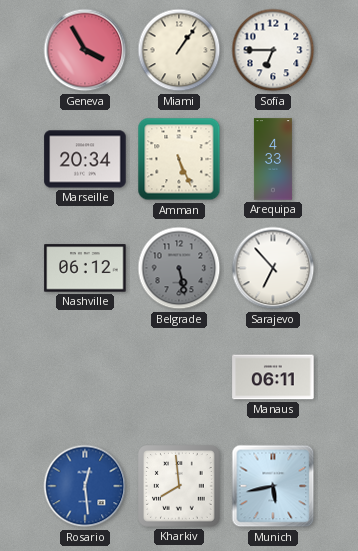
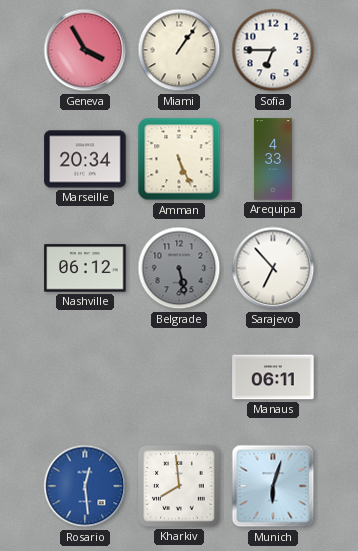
Munich: 5:43 -> 6:03
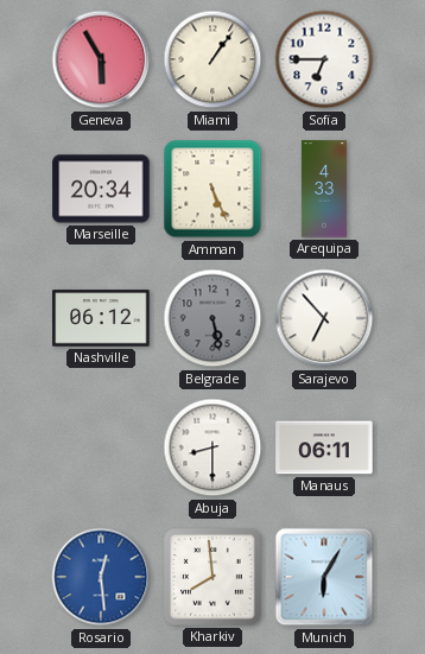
Geneva: 3:55 -> 5:55
Abuja: none -> 8:30
Munich: 6:03 -> 6:05
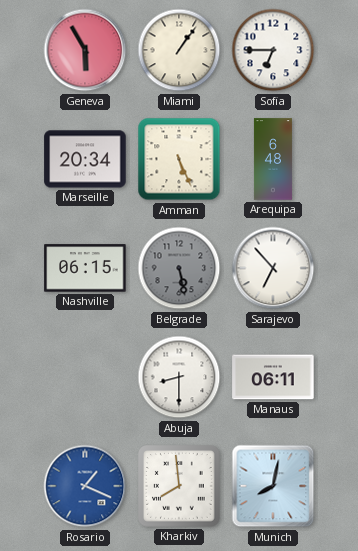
Arequipa: 4:33 -> 6:48
Nashville: 06:12 -> 06:15
Rosario: 12:29 -> 1:19
Munich: 6:05 -> 8:02
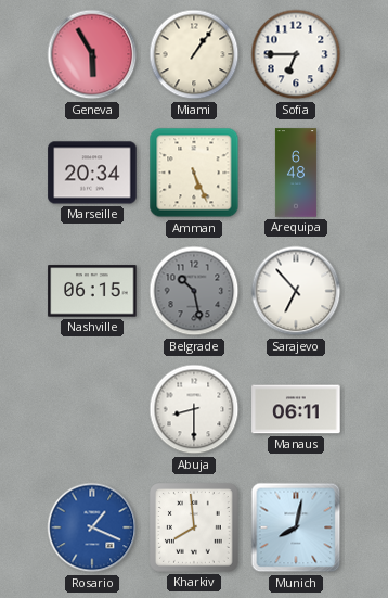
Belgrade: 5:28 -> 10:28
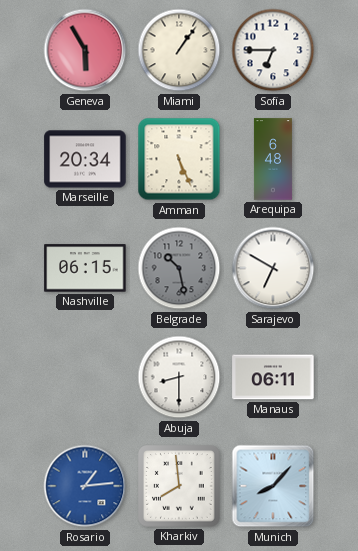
Sarajevo: 6:53 -> 6:50
Rosario: 1:19 -> 1:14
Munich: 8:02 -> 8:07
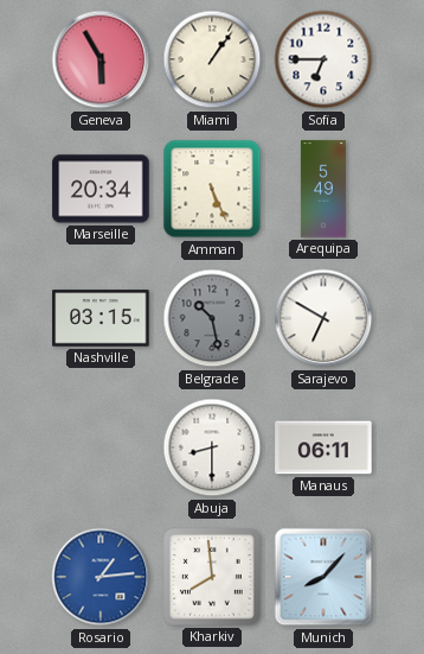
Arequipa: 6:48 -> 5:49
Nashville: 06:15 -> 03:15
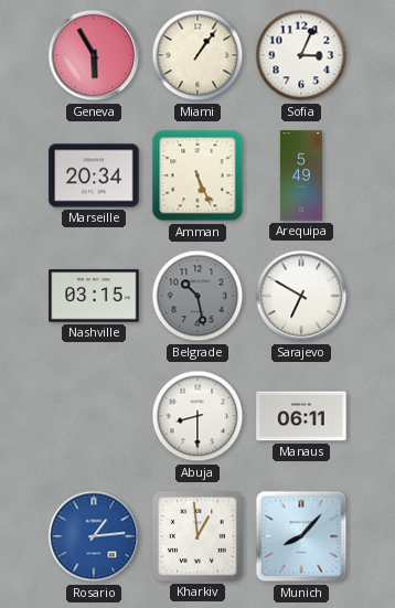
Sofia: 6:45 -> 3:04
Kharkiv: 7:59 -> 12:59
